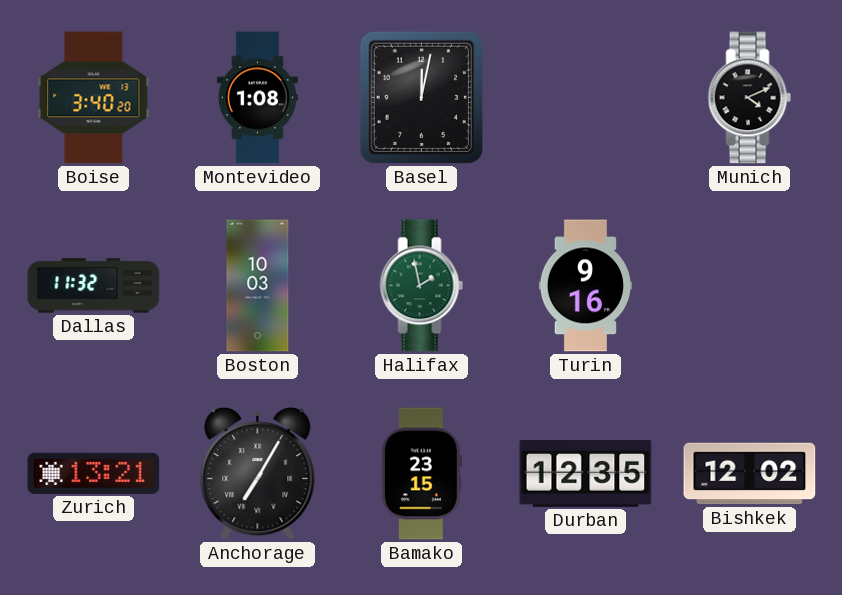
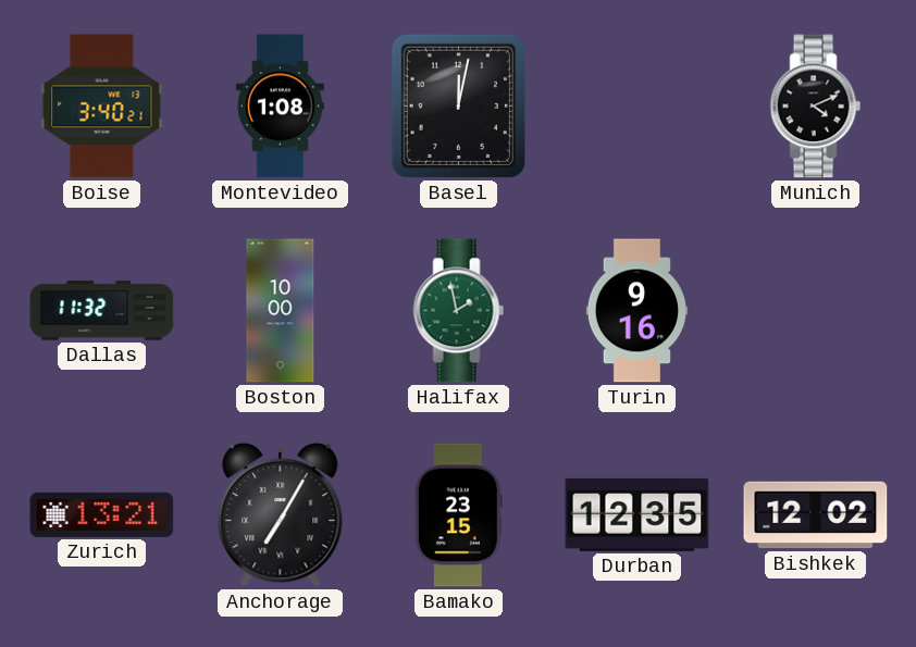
Boise: 3:40:20 -> 3:40:21
Boston: 10:03 -> 10:00
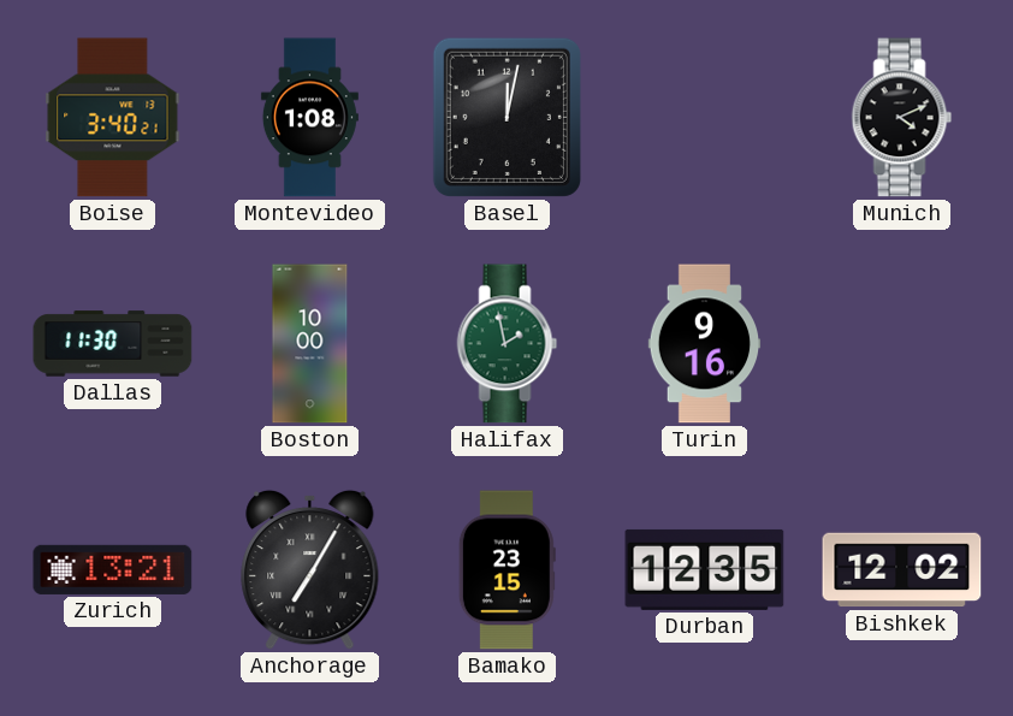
Dallas: 11:32 -> 11:30
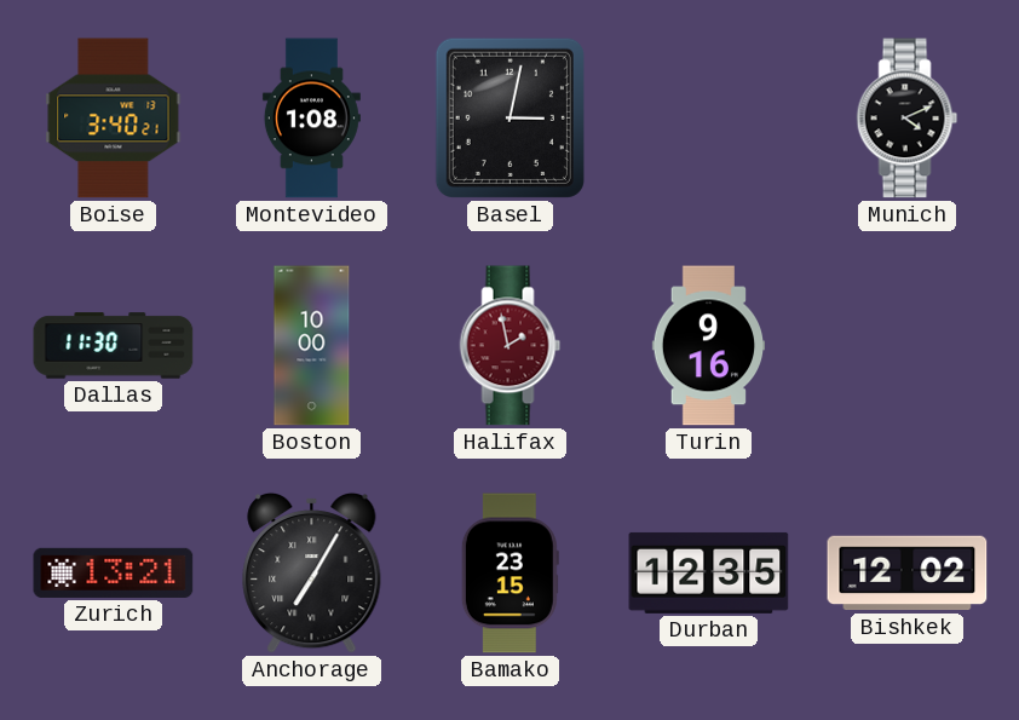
Basel: 12:02 -> 3:02
Halifax dial: green -> burgundy
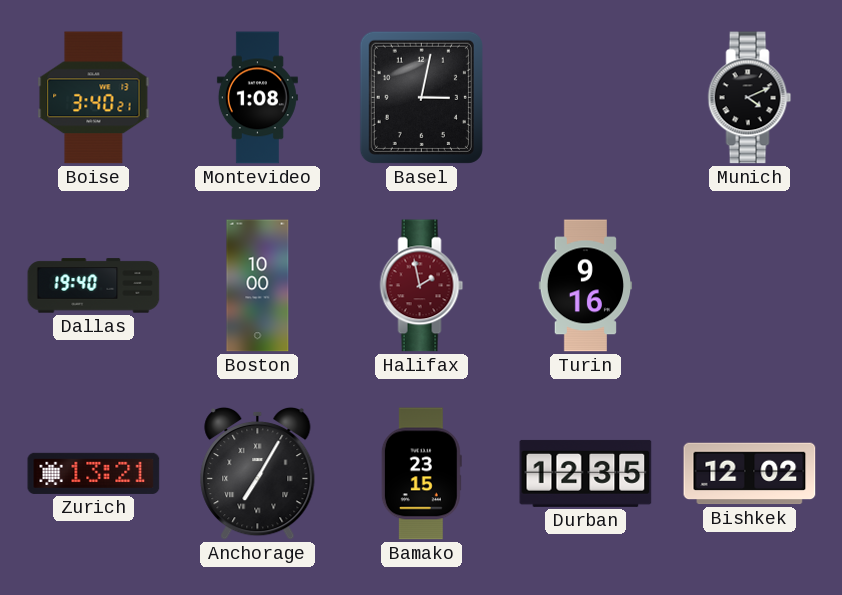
Dallas: 11:30 -> 19:40
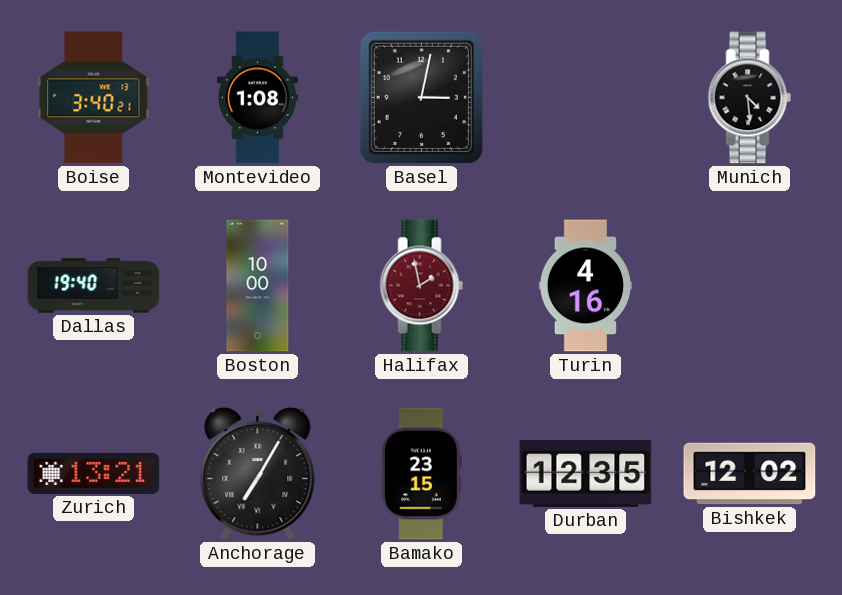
Munich: 4:11 -> 4:29
Turin: 9:16 -> 4:16
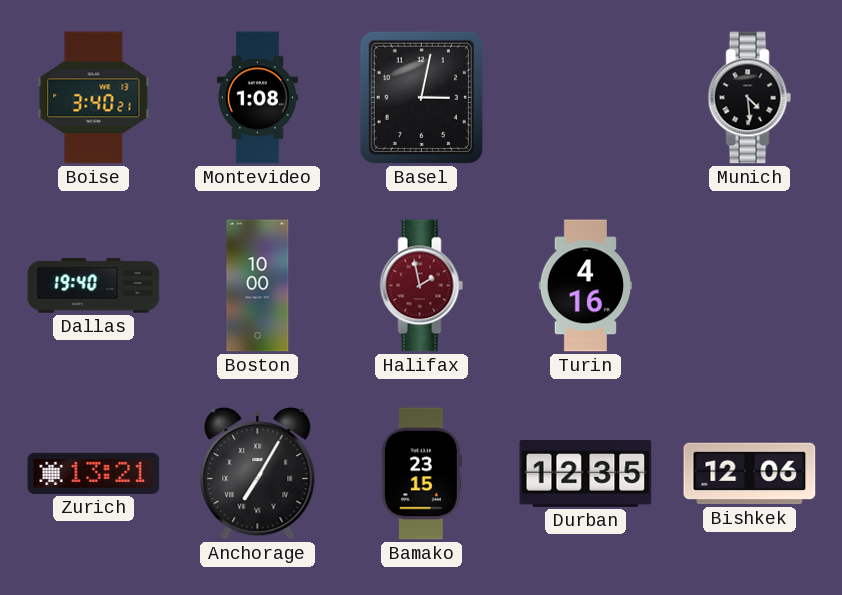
Bishkek: 12:02 -> 12:06
